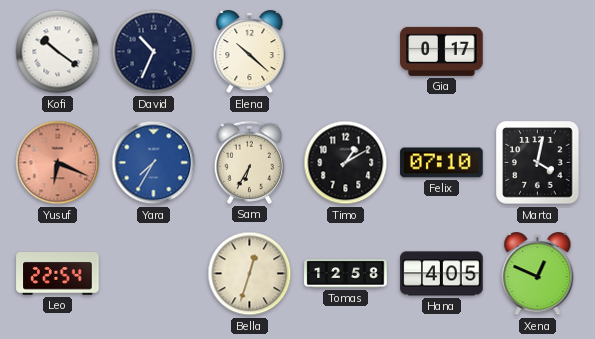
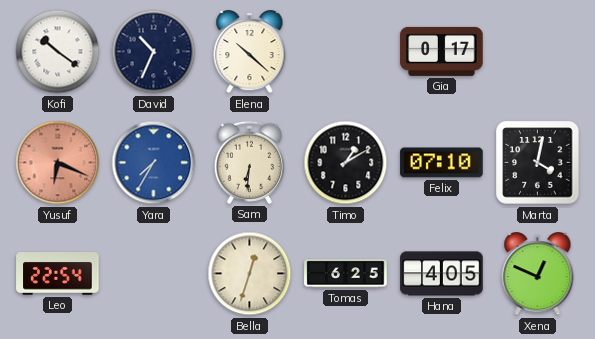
Sam: 6:35 -> 6:31
Tomas: 12:58 -> 6:25
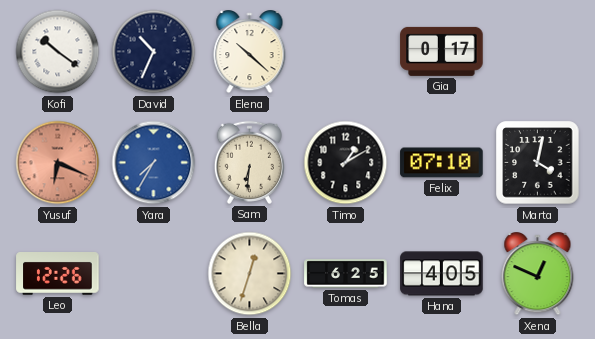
Leo: 22:54 -> 12:26
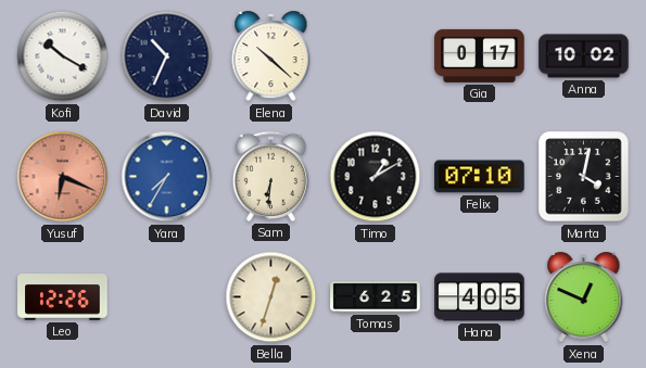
Kofi: 10:21 -> 10:20
Anna: none -> 10:02
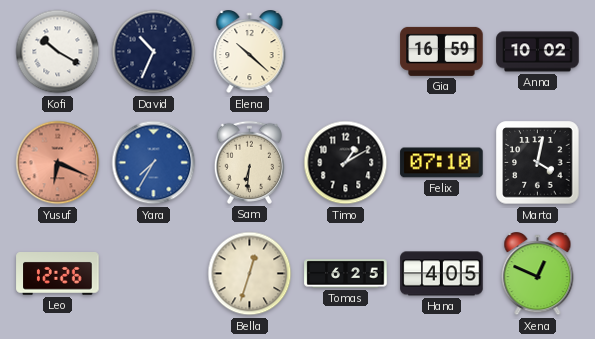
Gia: 0:17 -> 16:59
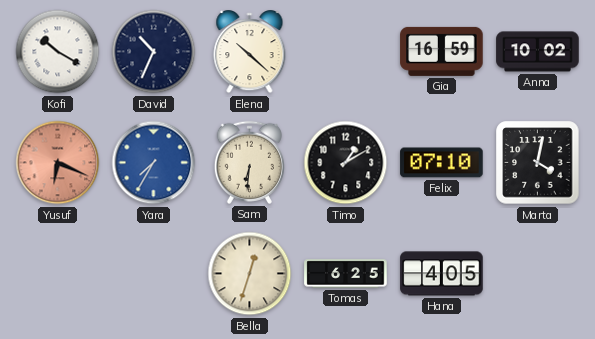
Leo: 12:26 -> none
Xena: 12:49 -> none
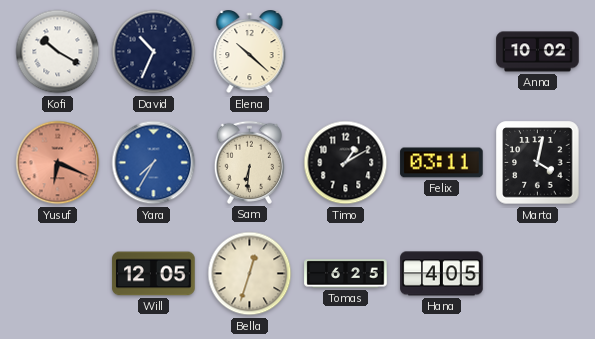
Gia: 16:59 -> none
Felix: 07:10 -> 03:11
Will: none -> 12:05
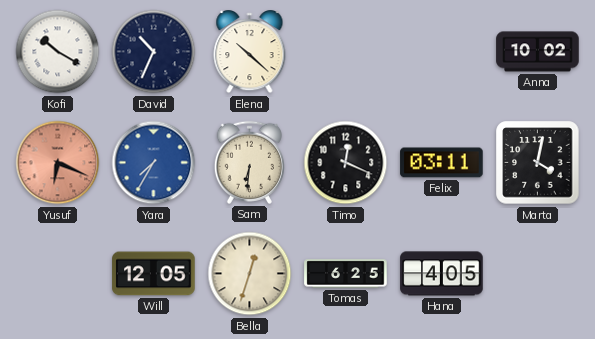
Timo: 1:10 -> 12:19
